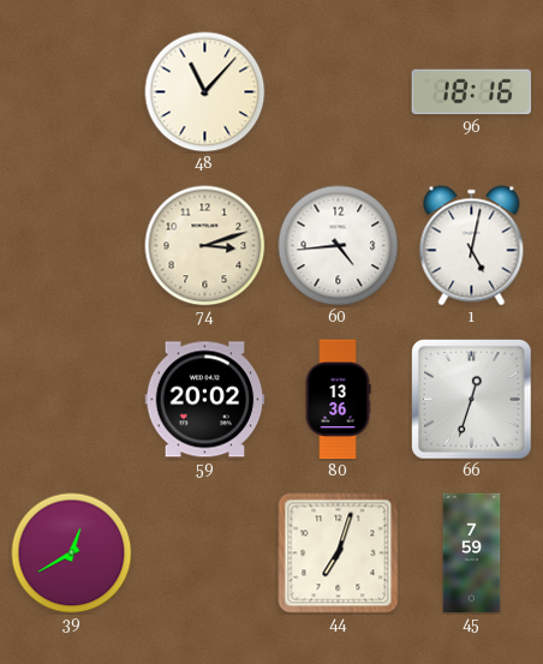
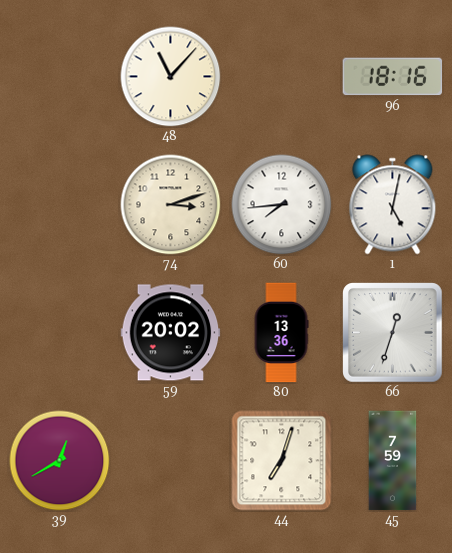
60: 4:44 -> 7:44
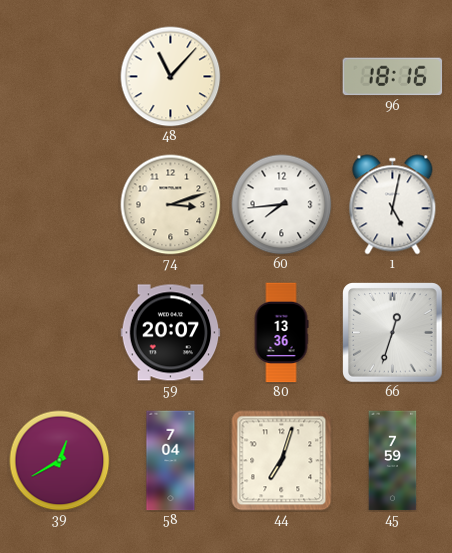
59: 20:02 -> 20:07
58: none -> 7:04
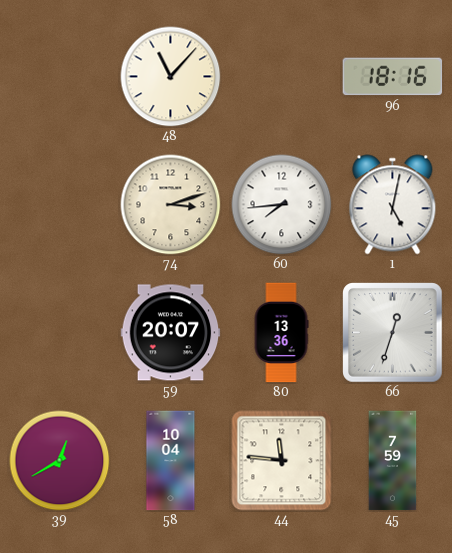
58: 7:04 -> 10:04
44: 7:03 -> 11:46
